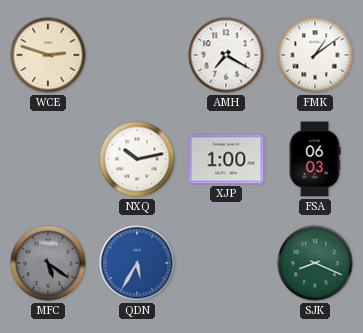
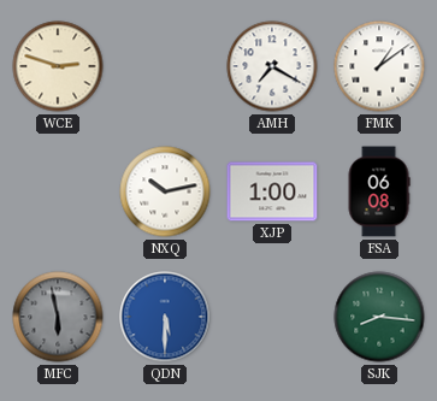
FSA: 06:03 -> 06:08
MFC: 5:21 -> 5:58
QDN: 5:35 -> 5:30
SJK: 8:19 -> 8:16
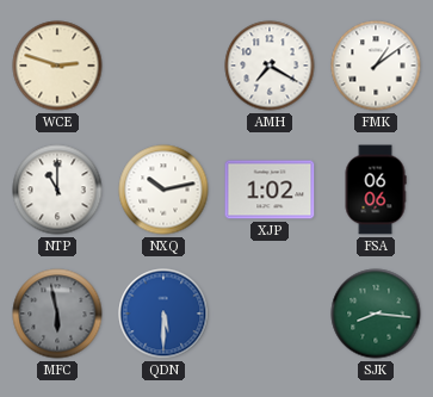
NTP: none -> 11:00
XJP: 1:00 -> 1:02
FSA: 06:08 -> 06:06
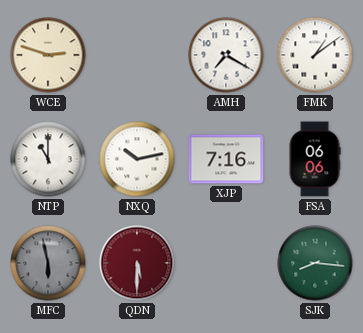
XJP: 1:02 -> 7:16
QDN dial: blue -> burgundy
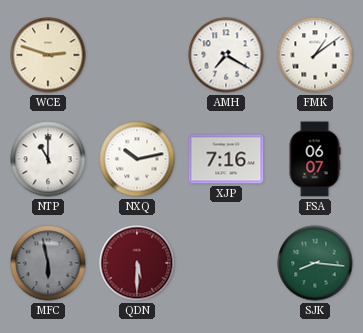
FSA: 06:06 -> 06:07
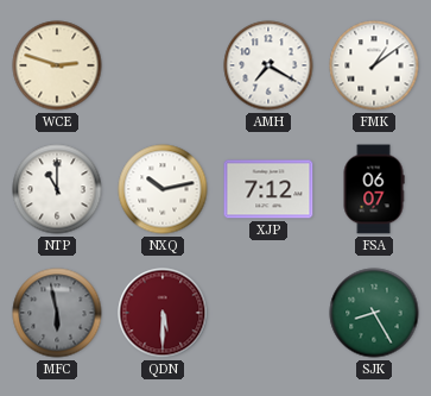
XJP: 7:16 -> 7:12
SJK: 8:16 -> 8:25
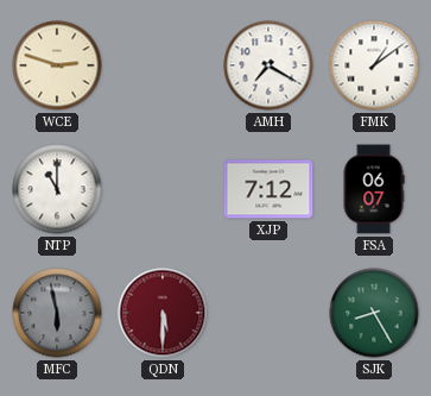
NXQ: 10:13 -> none
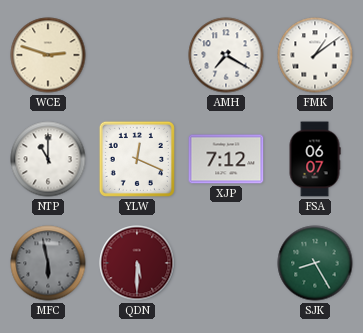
YLW: none -> 12:19
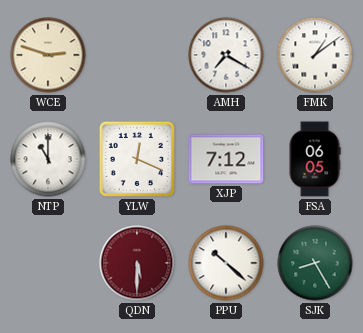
FSA: 06:07 -> 06:05
MFC: 5:58 -> none
PPU: none -> 10:22
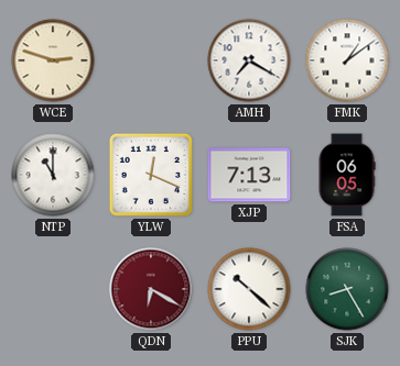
XJP: 7:12 -> 7:13
QDN: 5:30 -> 6:20
